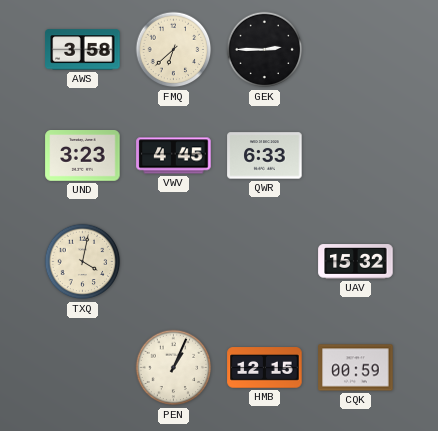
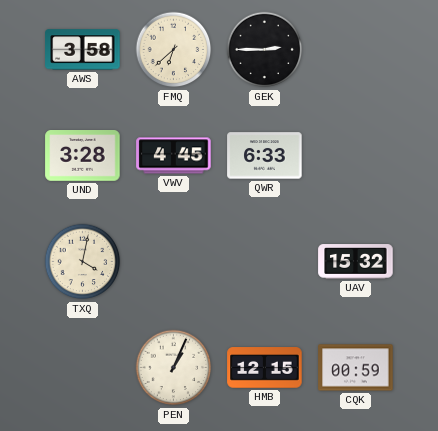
UND: 3:23 -> 3:28
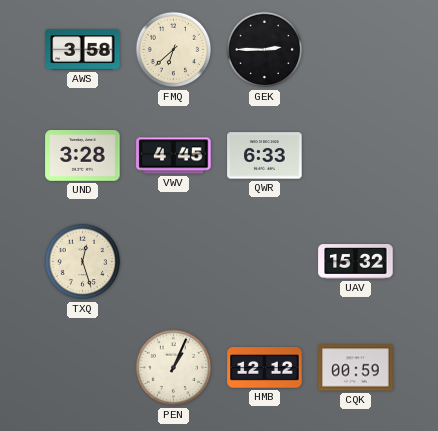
TXQ: 4:02 -> 12:27
HMB: 12:15 -> 12:12
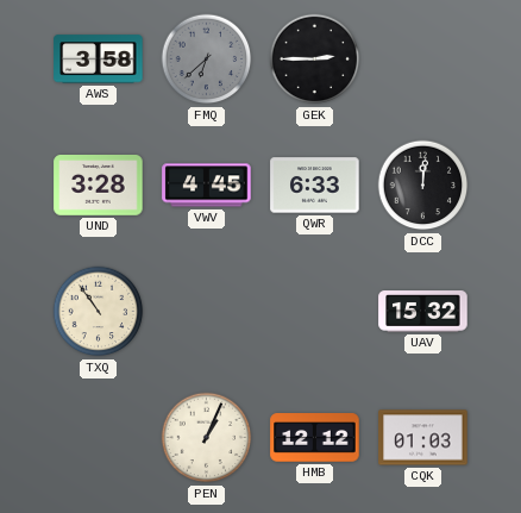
FMQ dial: cream -> grey
DCC: none -> 12:01
TXQ: 12:27 -> 10:54
CQK: 00:59 -> 01:03
